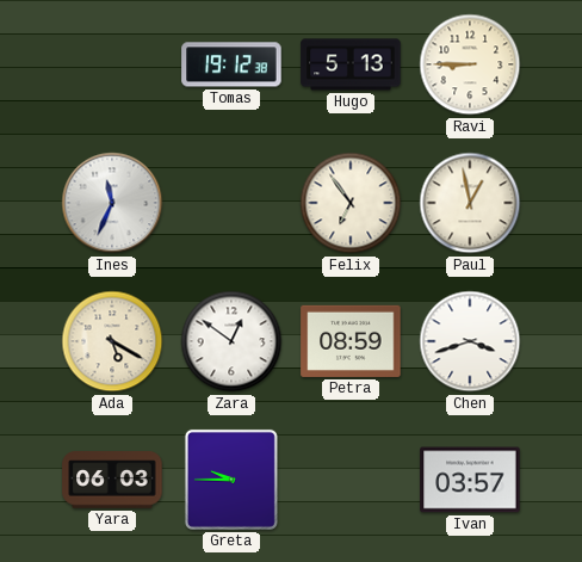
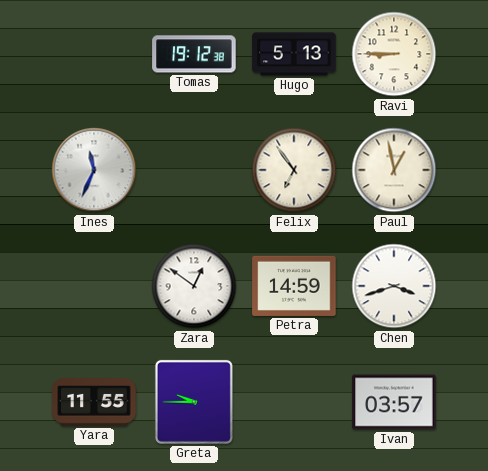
Ada: 5:20 -> none
Petra: 08:59 -> 14:59
Yara: 06:03 -> 11:55
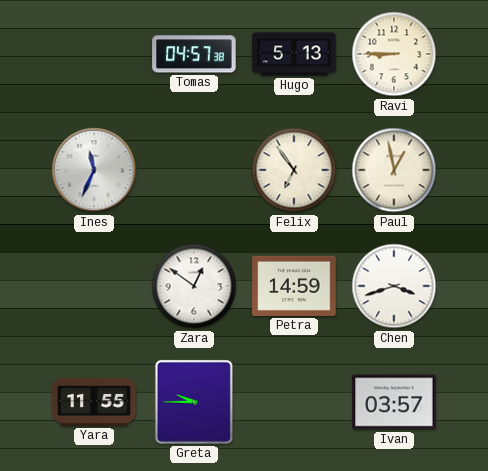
Tomas: 19:12 -> 04:57
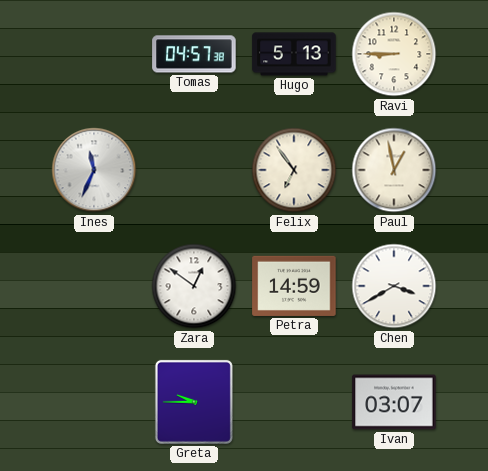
Chen: 3:42 -> 3:40
Yara: 11:55 -> none
Ivan: 03:57 -> 03:07
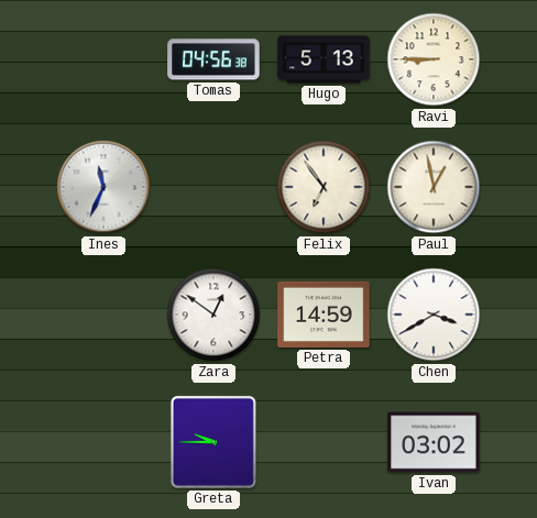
Tomas: 04:57 -> 04:56
Ivan: 03:07 -> 03:02
